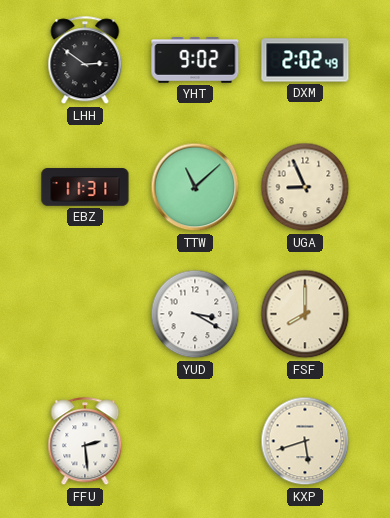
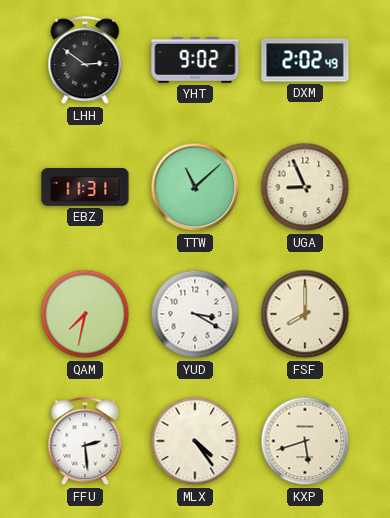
QAM: none -> 7:32
MLX: none -> 4:24
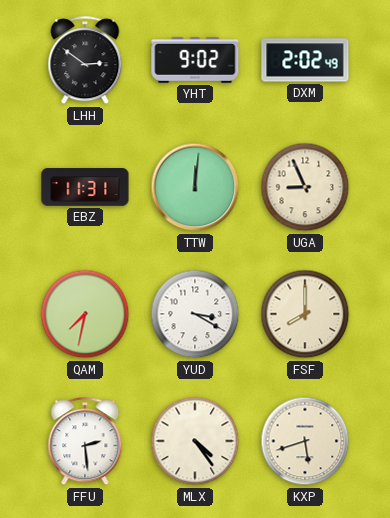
TTW: 11:08 -> 12:01
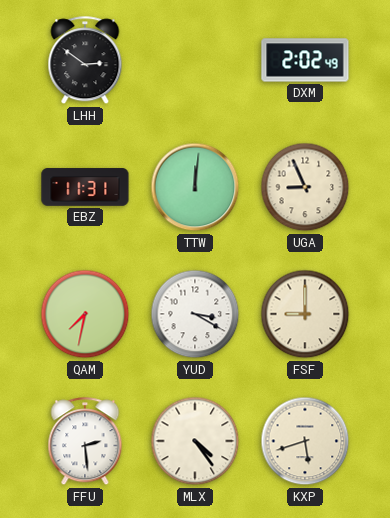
YHT: 9:02 -> none
FSF: 8:00 -> 9:00
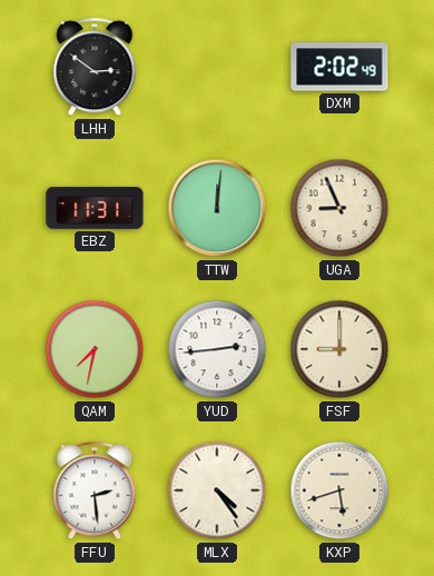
YUD: 3:20 -> 2:44
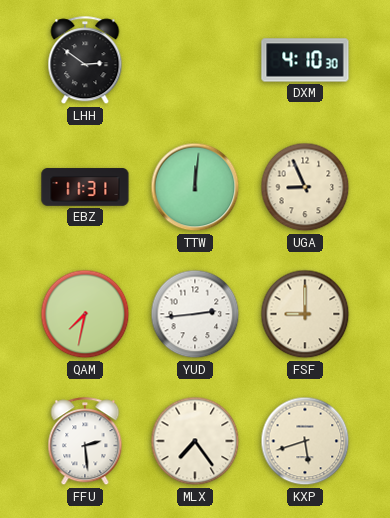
DXM: 2:02 -> 4:10
MLX: 4:24 -> 7:24
